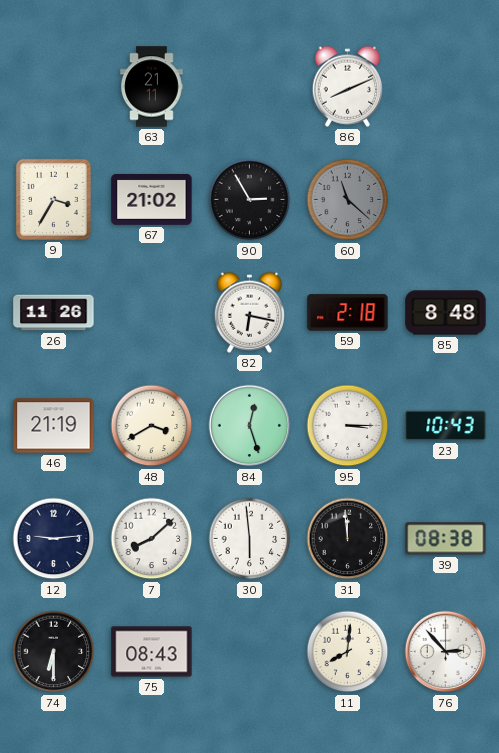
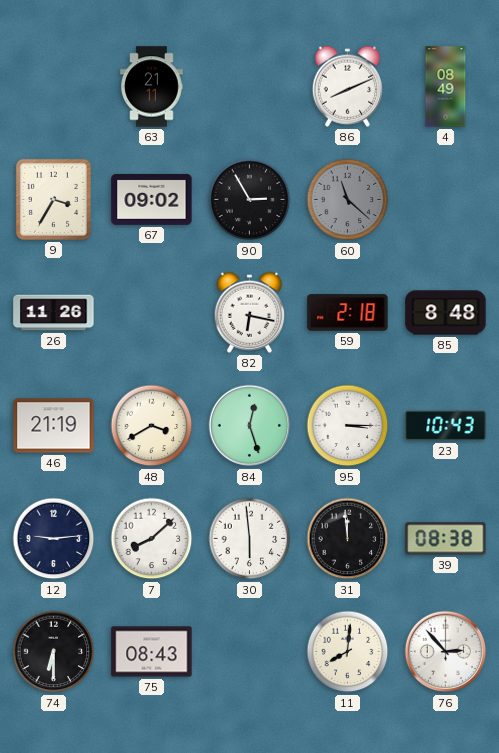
4: none -> 08:49
67: 21:02 -> 09:02
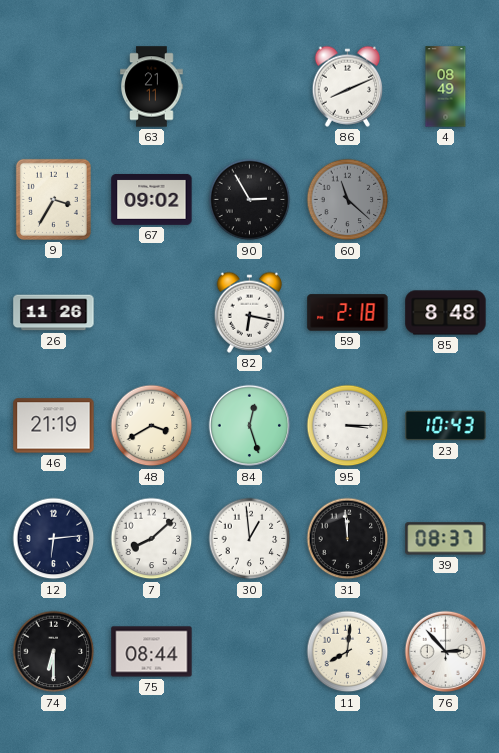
12: 9:14 -> 6:14
30: 5:59 -> 12:59
39: 08:38 -> 08:37
75: 08:43 -> 08:44
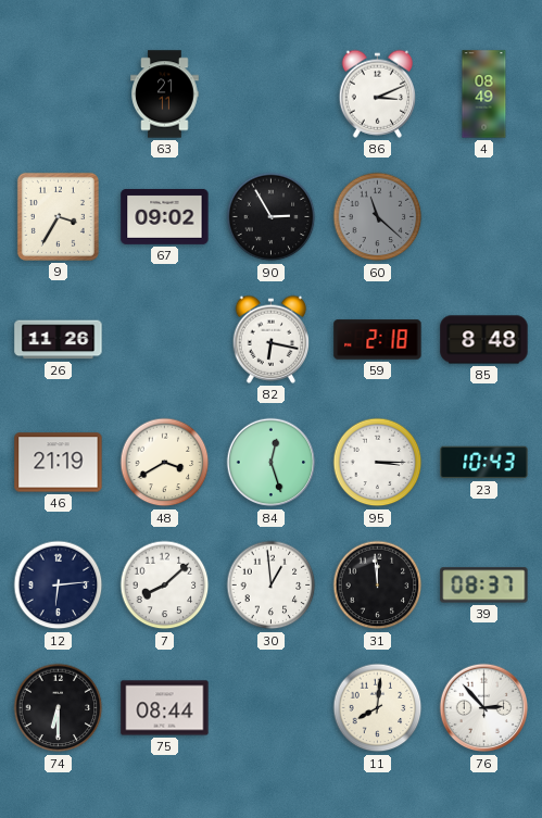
86: 8:11 -> 3:11
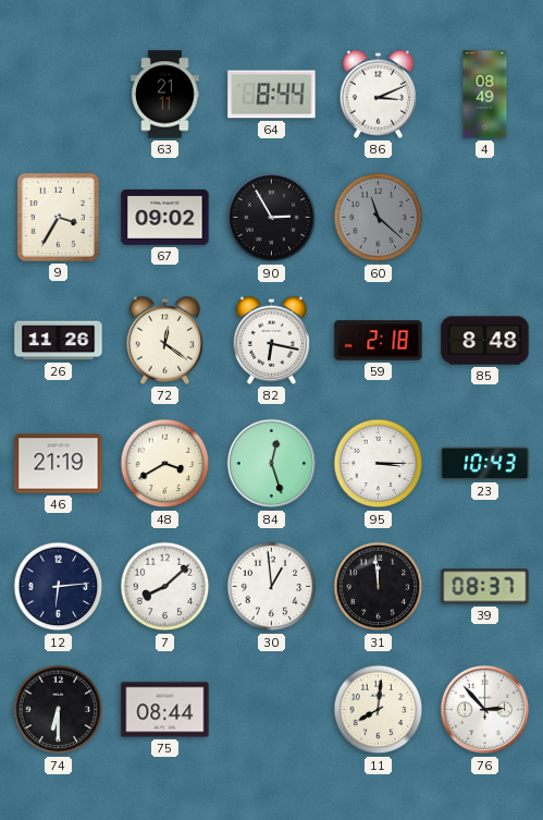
64: none -> 8:44
72: none -> 12:21
